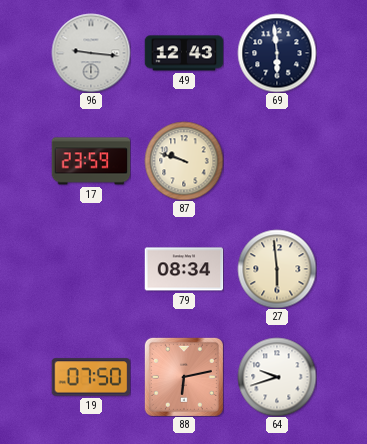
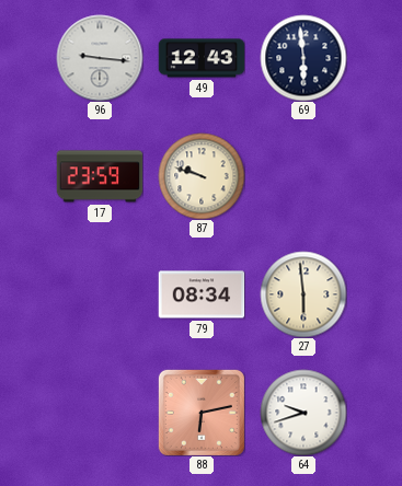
19: 07:50 -> none
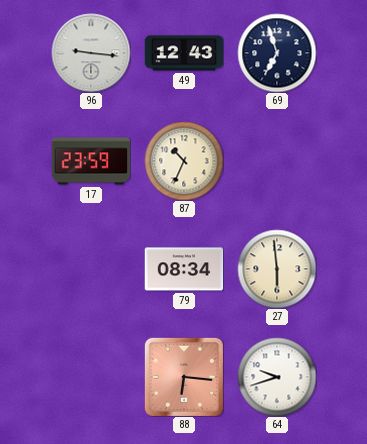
69: 5:59 -> 6:57
87: 9:48 -> 10:34
88: 6:13 -> 6:16
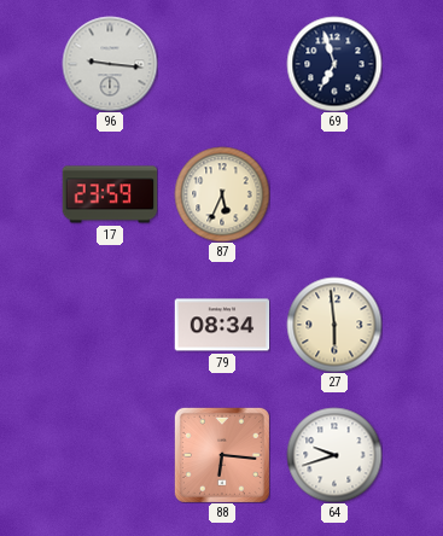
49: 12:43 -> none
87: 10:34 -> 5:34
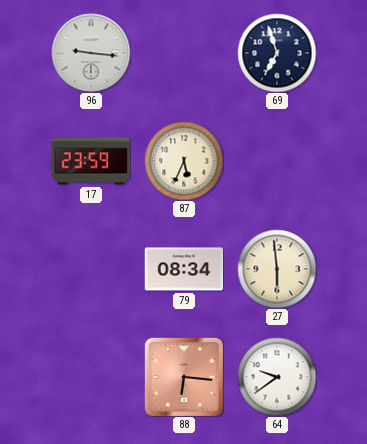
64: 9:42 -> 9:39
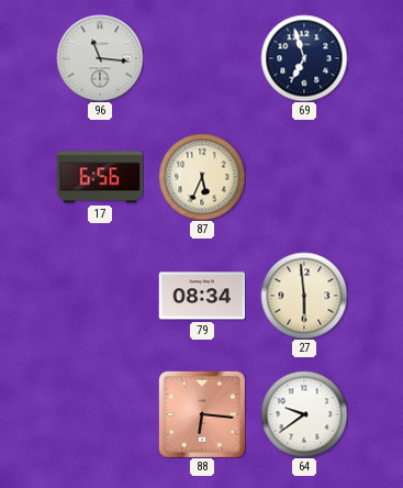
96: 9:16 -> 11:16
17: 23:59 -> 6:56
